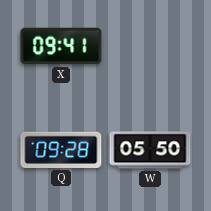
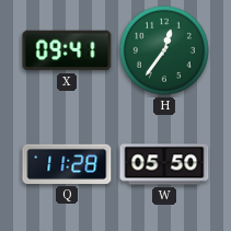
H: none -> 12:36
Q: 09:28 -> 11:28
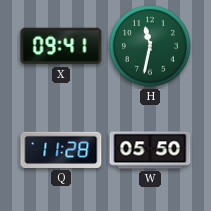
H: 12:36 -> 11:32
